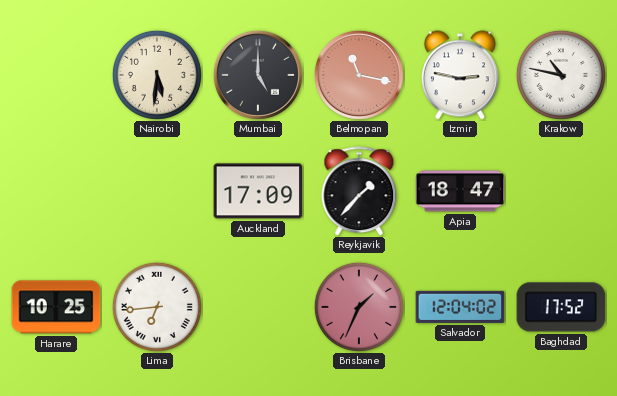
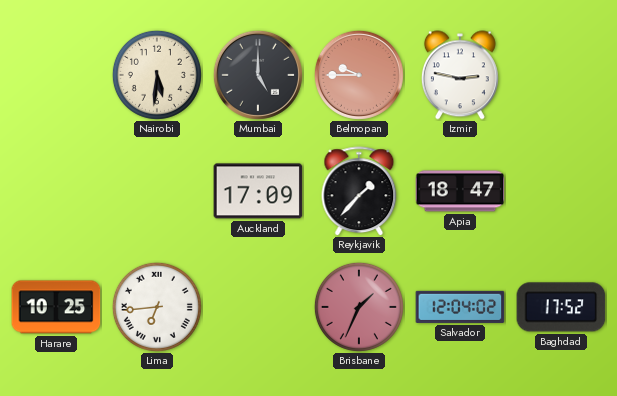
Belmopan: 11:17 -> 9:45
Krakow: 10:47 -> none
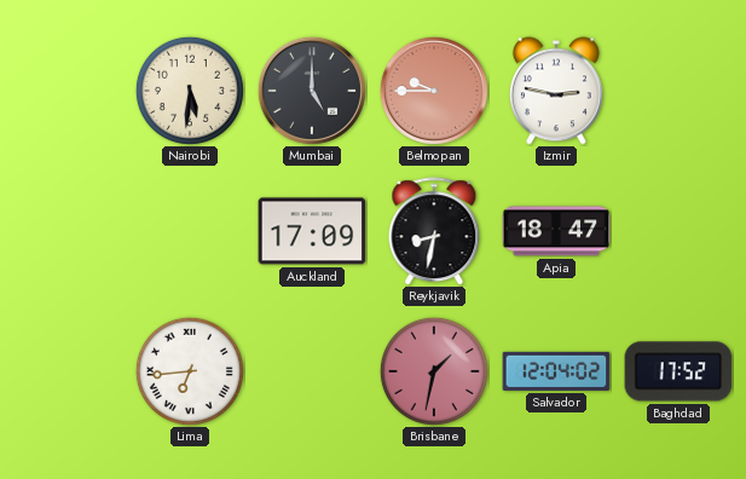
Reykjavik: 1:37 -> 8:32
Harare: 10:25 -> none
Brisbane: 1:34 -> 1:32
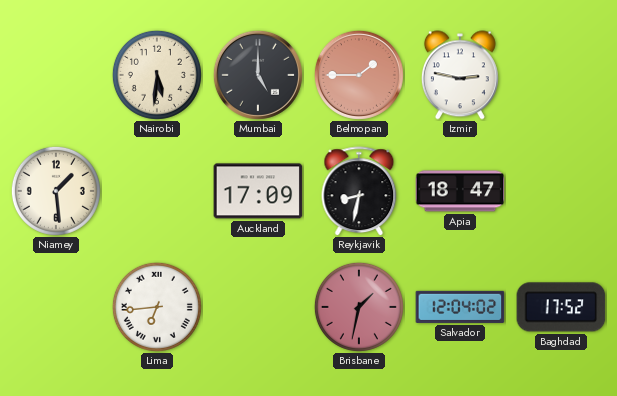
Belmopan: 9:45 -> 1:45
Niamey: none -> 1:29
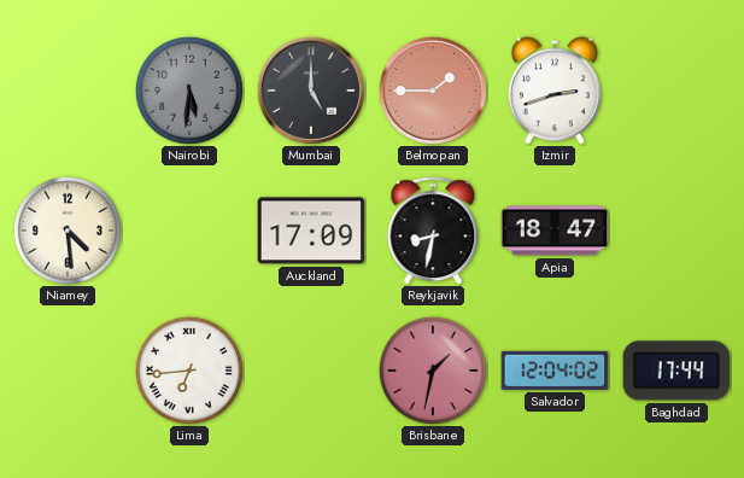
Nairobi dial: cream -> grey
Izmir: 2:47 -> 2:42
Niamey: 1:29 -> 4:29
Baghdad: 17:52 -> 17:44
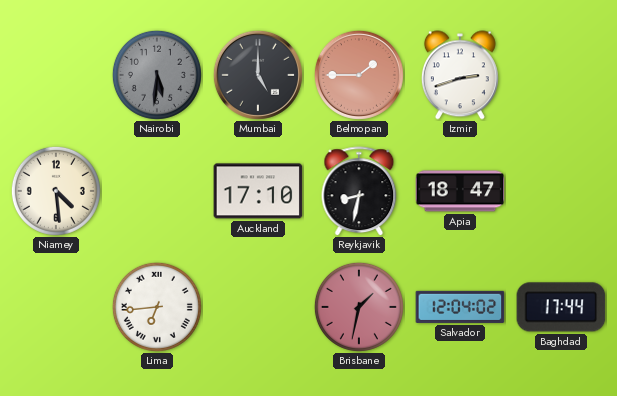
Auckland: 17:09 -> 17:10
